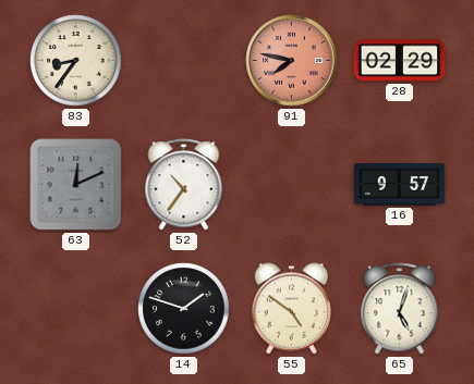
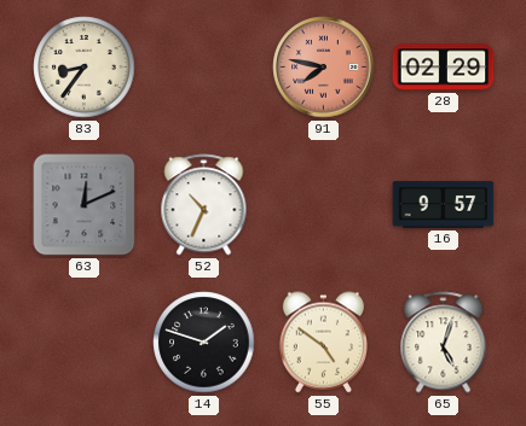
52: 10:36 -> 10:34
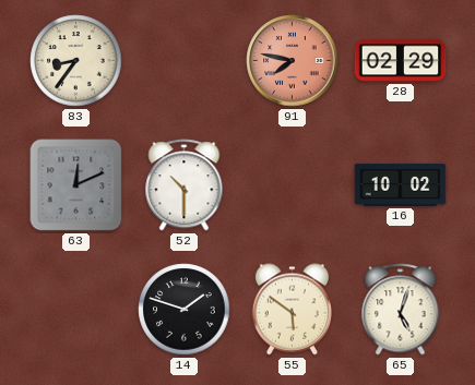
52: 10:34 -> 10:30
16: 9:57 -> 10:02
55: 4:51 -> 5:51
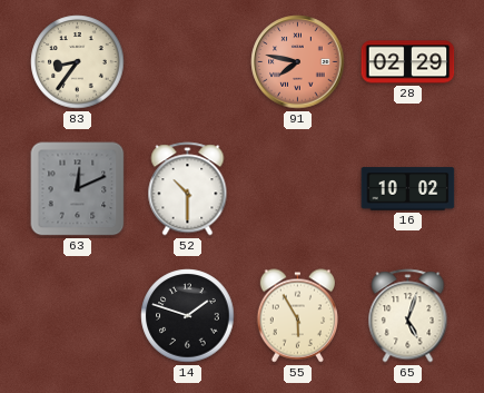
55: 5:51 -> 5:55
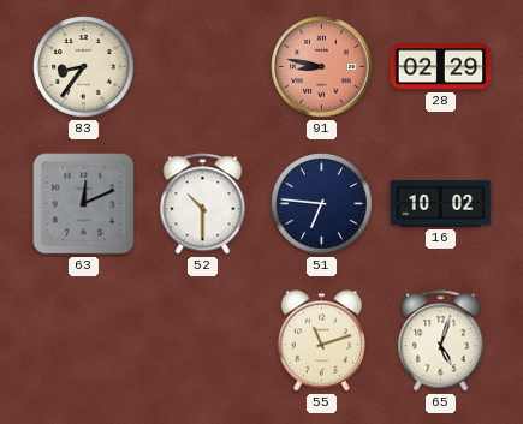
91: 7:47 -> 8:47
51: none -> 6:46
14: 1:48 -> none
55: 5:55 -> 11:12
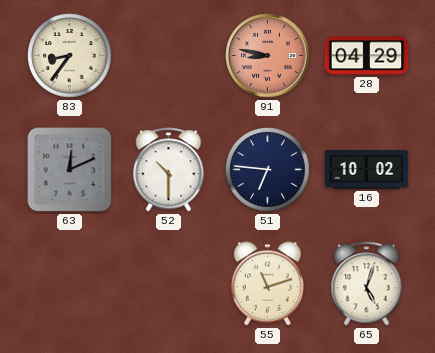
28: 02:29 -> 04:29
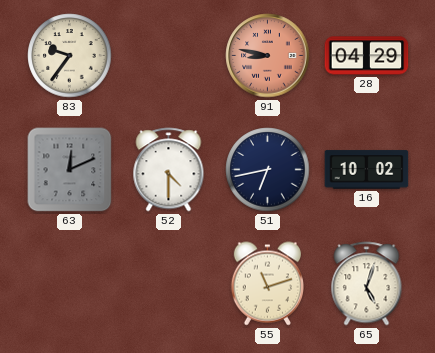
83: 8:36 -> 9:36
52: 10:30 -> 4:30
51: 6:46 -> 6:43
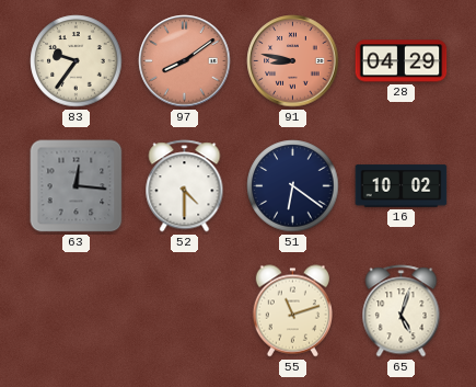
97: none -> 8:09
63: 12:11 -> 12:16
51: 6:43 -> 6:21
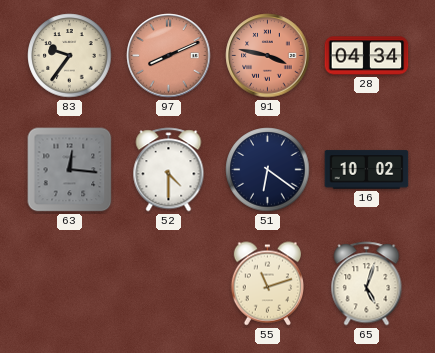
97: 8:09 -> 8:11
91: 8:47 -> 3:47
28: 04:29 -> 04:34
